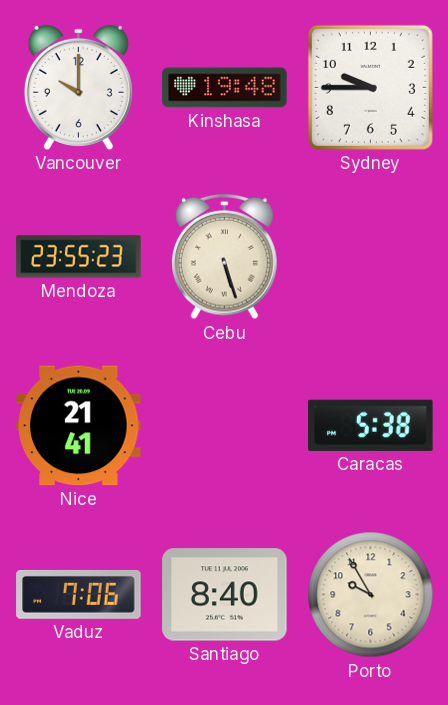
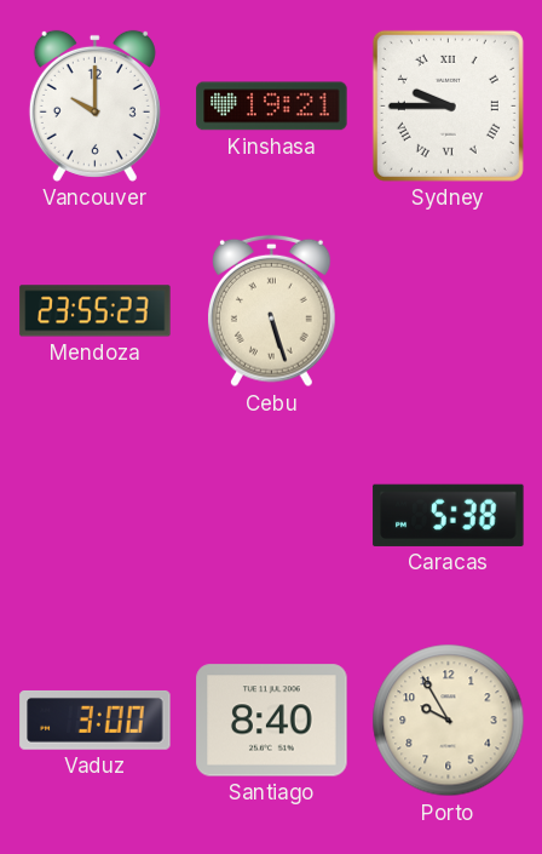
Kinshasa: 19:48 -> 19:21
Sydney numerals: Arabic -> Roman
Nice: 21:41 -> none
Vaduz: 7:06 -> 3:00
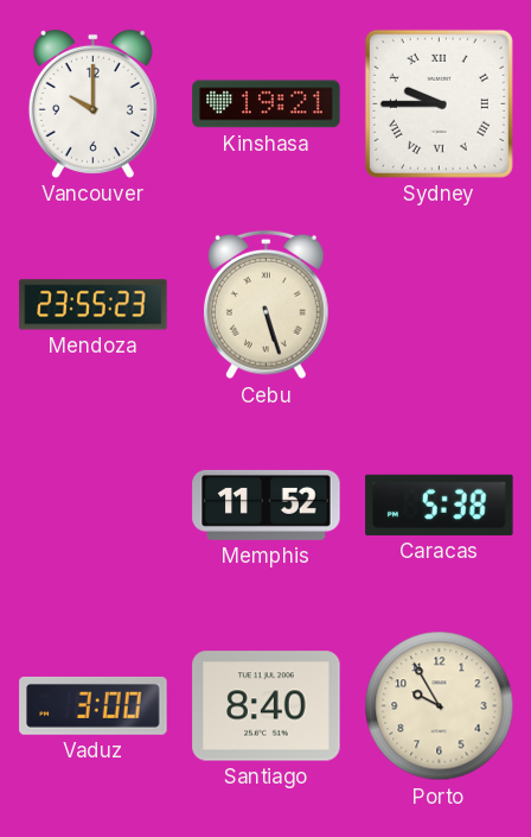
Memphis: none -> 11:52
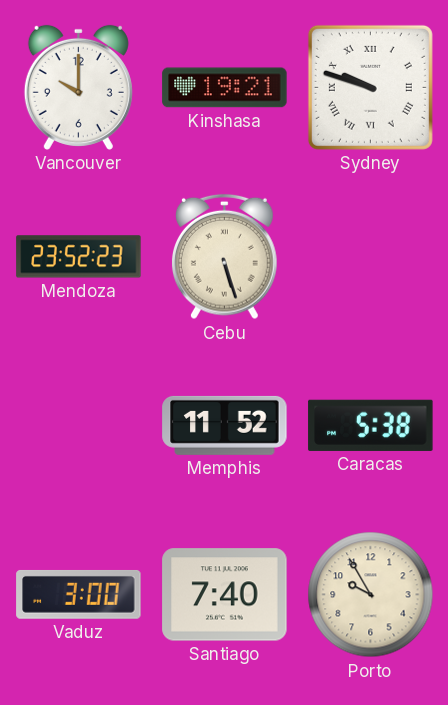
Sydney: 9:45 -> 9:48
Mendoza: 23:55 -> 23:52
Santiago: 8:40 -> 7:40
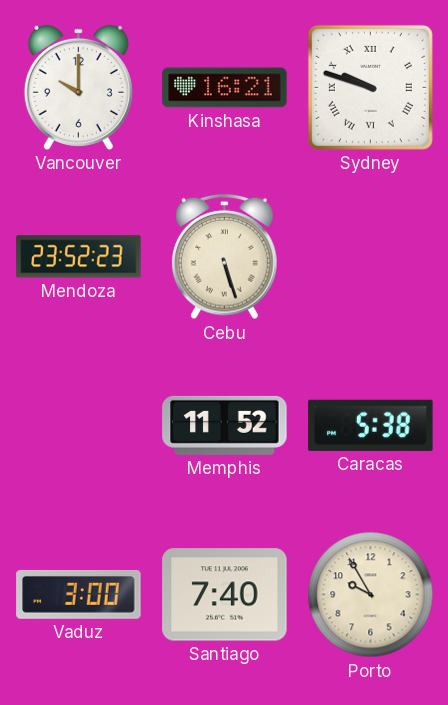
Kinshasa: 19:21 -> 16:21
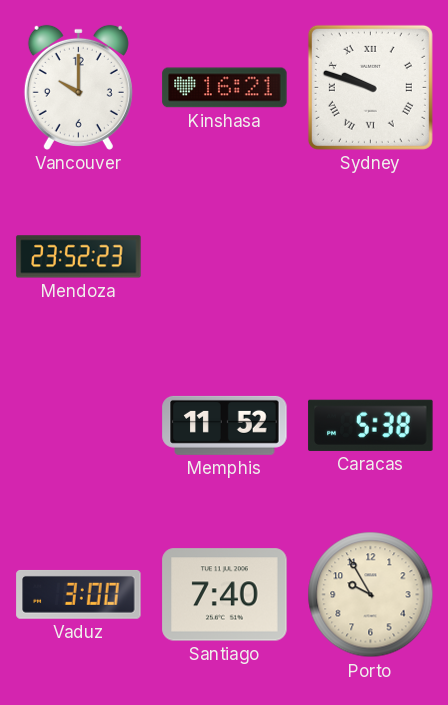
Cebu: 5:27 -> none
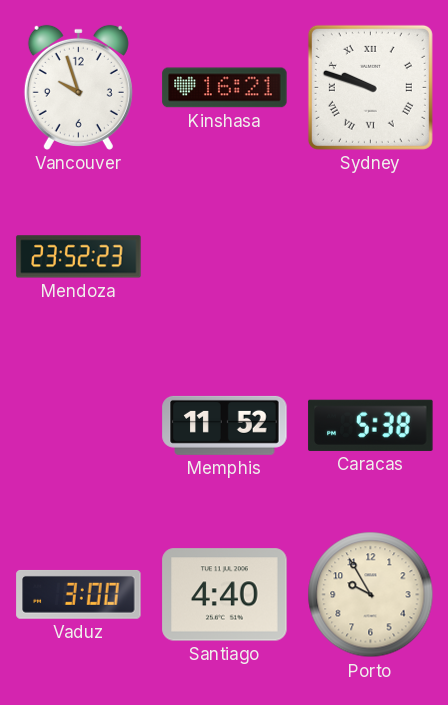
Vancouver: 10:00 -> 9:57
Santiago: 7:40 -> 4:40
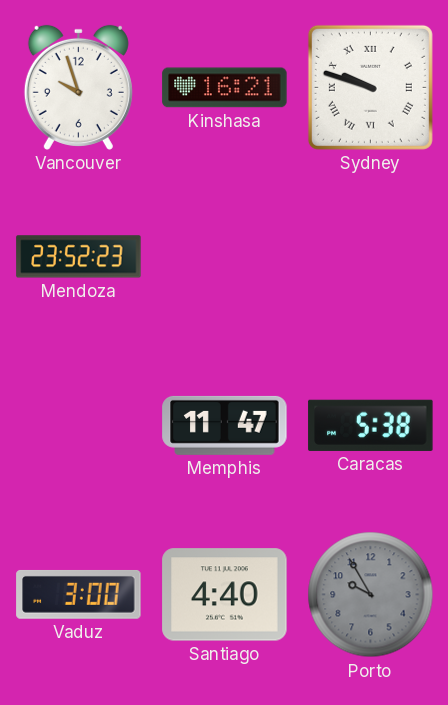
Memphis: 11:52 -> 11:47
Porto dial: cream -> grey
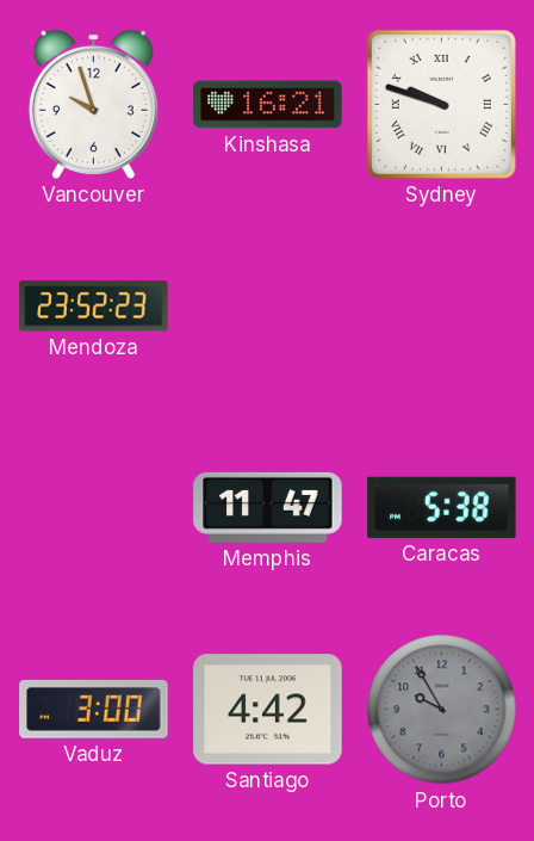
Santiago: 4:40 -> 4:42
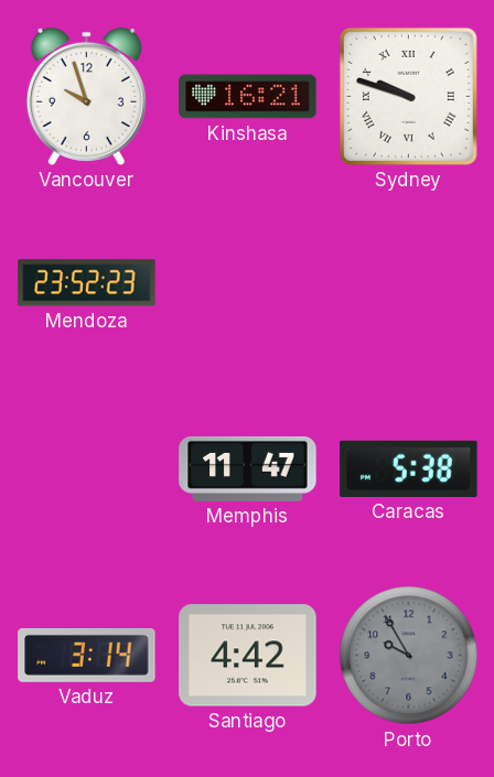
Vaduz: 3:00 -> 3:14
